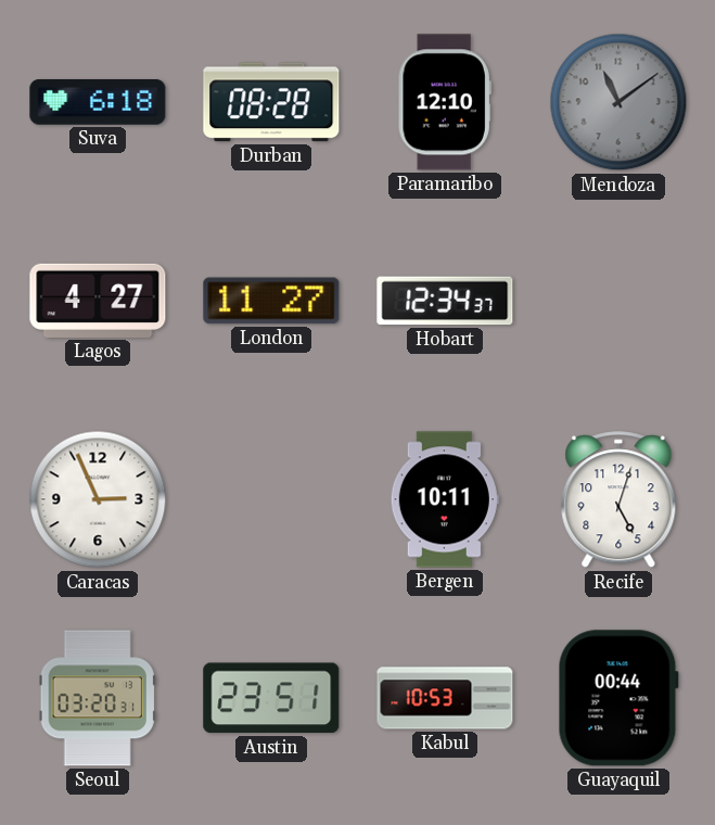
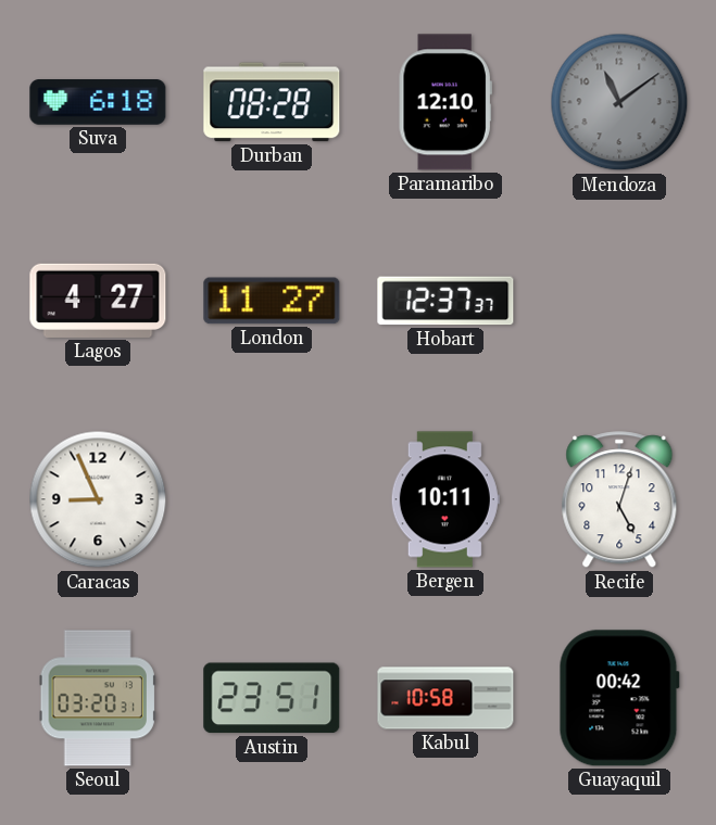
Hobart: 12:34 -> 12:37
Caracas: 2:56 -> 8:56
Kabul: 10:53 -> 10:58
Guayaquil: 00:44 -> 00:42
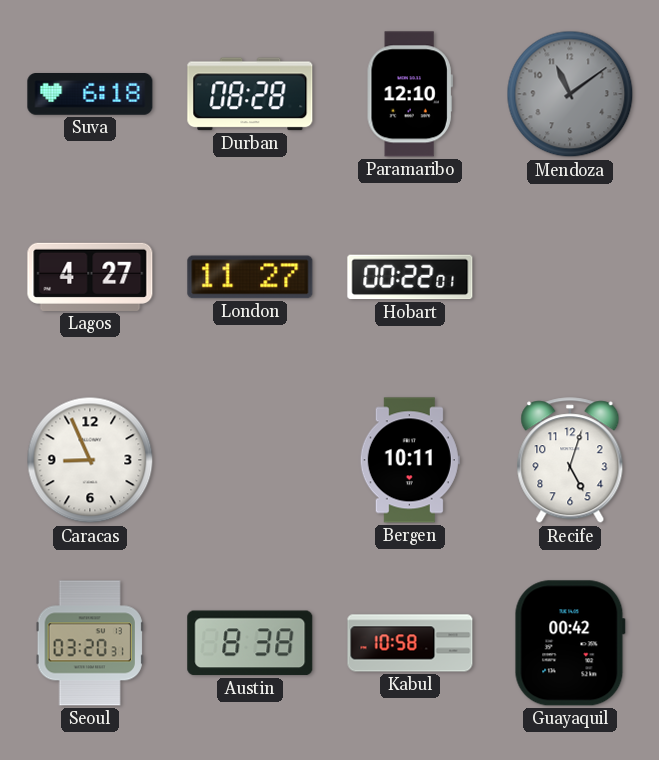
Hobart: 12:37 -> 00:22
Austin: 23:51 -> 8:38
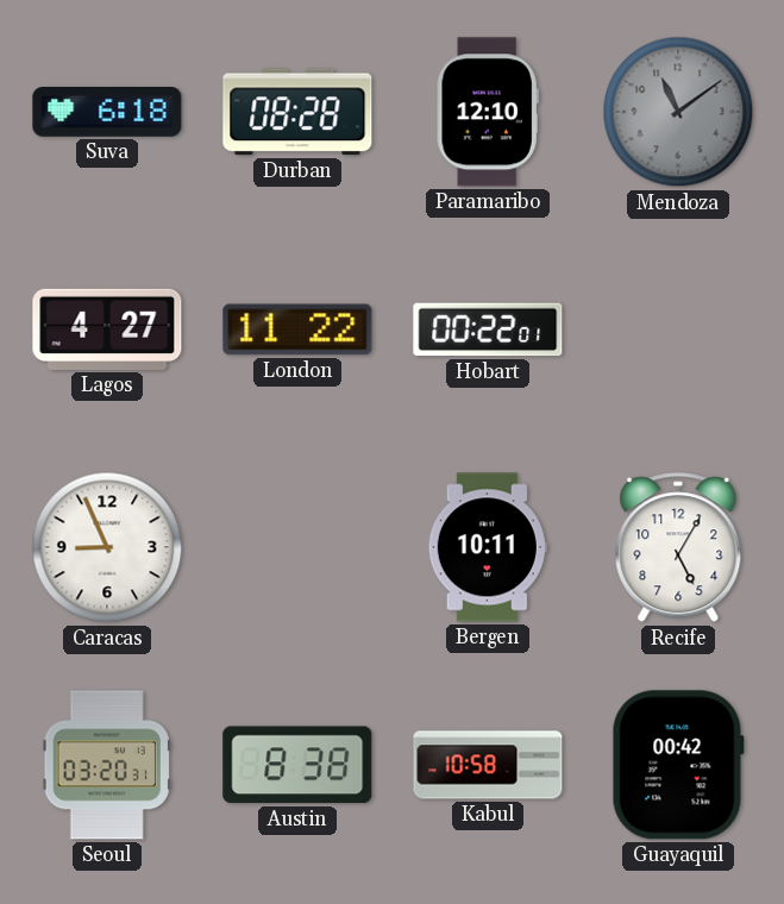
London: 11:27 -> 11:22
Recife: 5:03 -> 5:05
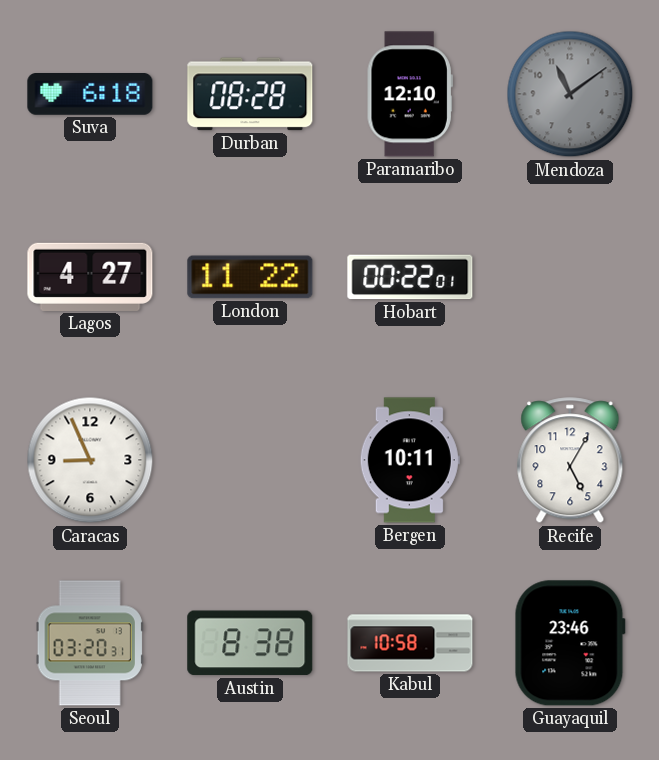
Guayaquil: 00:42 -> 23:46
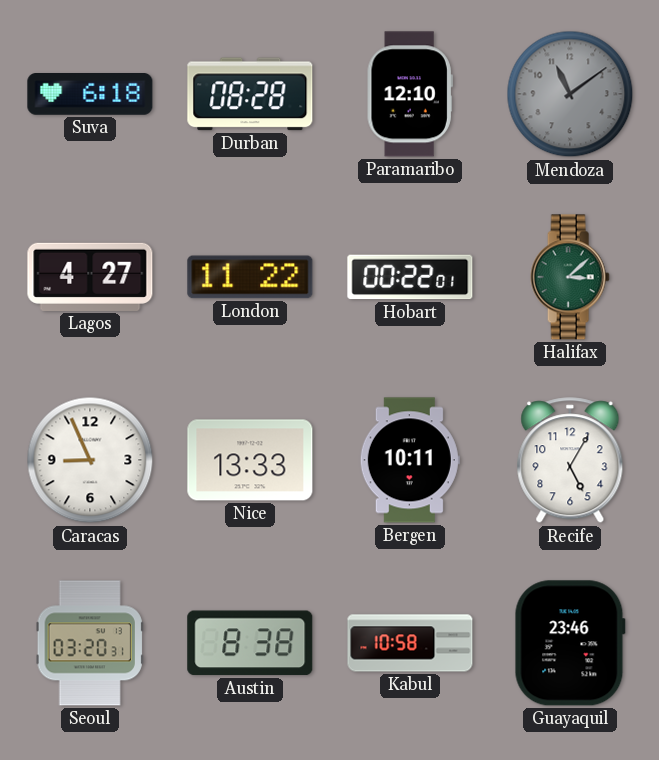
Halifax: none -> 3:08
Nice: none -> 13:33
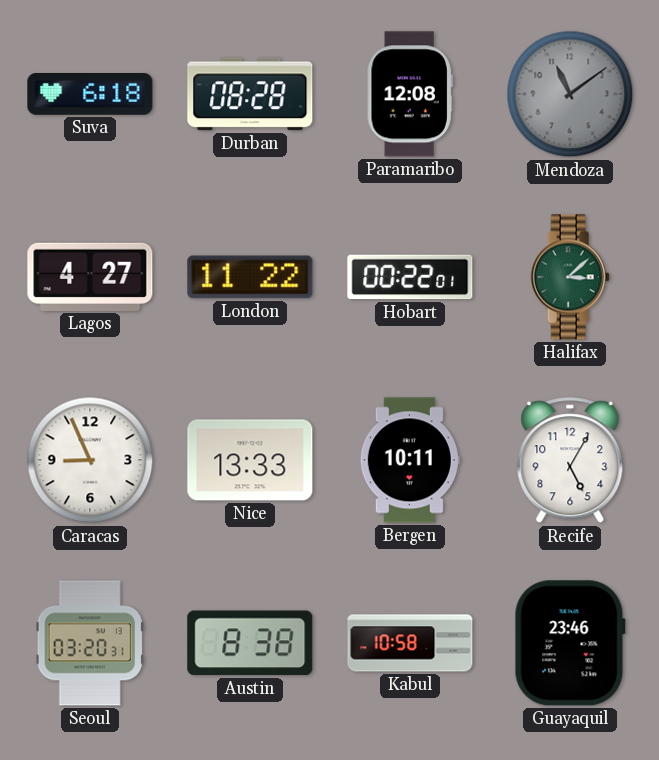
Paramaribo: 12:10 -> 12:08
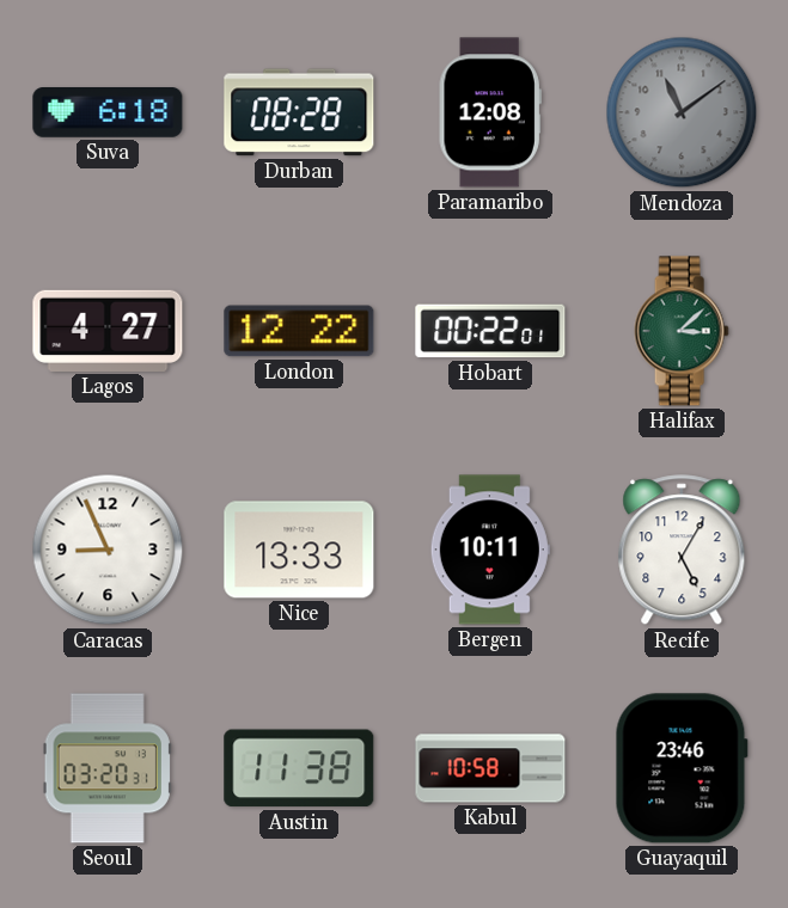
London: 11:22 -> 12:22
Austin: 8:38 -> 11:38
